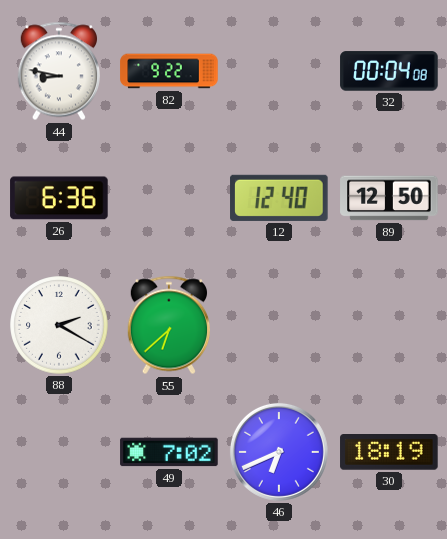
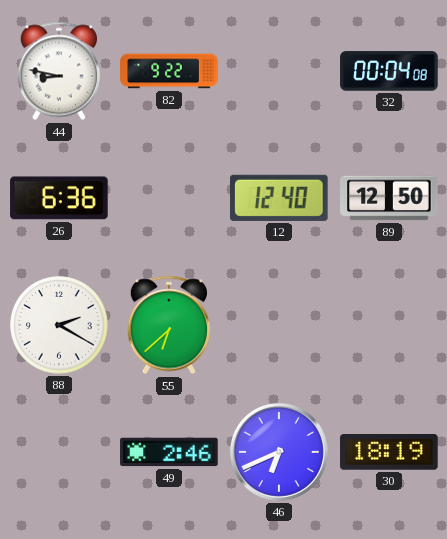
49: 7:02 -> 2:46
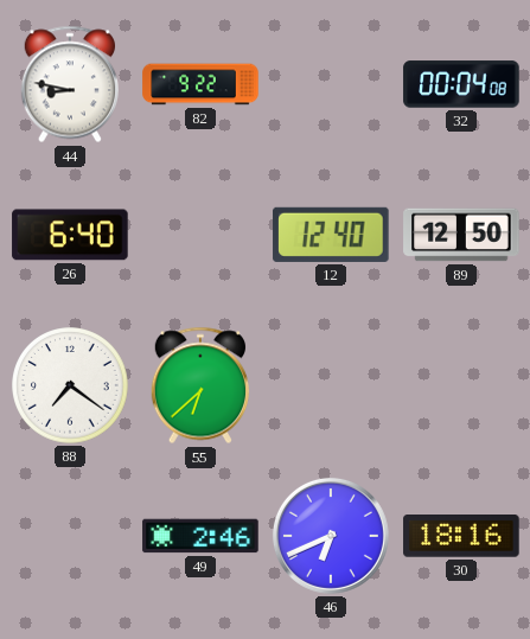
26: 6:36 -> 6:40
88: 2:20 -> 7:21
30: 18:19 -> 18:16
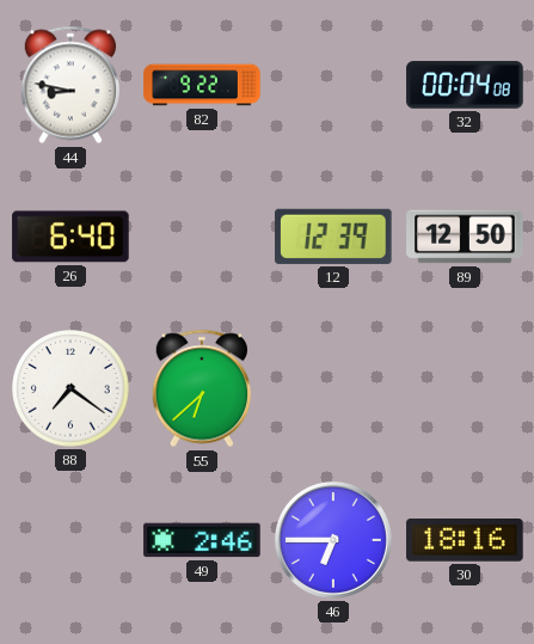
12: 12:40 -> 12:39
46: 6:41 -> 6:45
